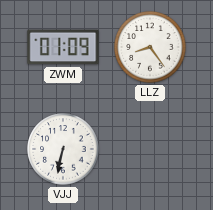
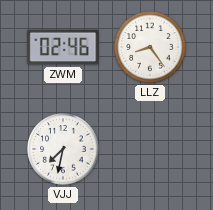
ZWM: 01:09 -> 02:46
VJJ: 6:32 -> 7:32
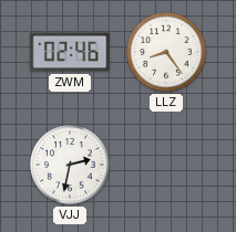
VJJ: 7:32 -> 2:32
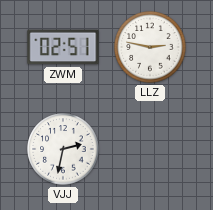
ZWM: 02:46 -> 02:51
LLZ: 8:24 -> 2:47
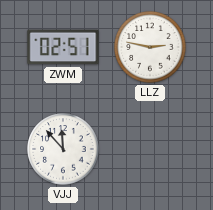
VJJ: 2:32 -> 11:53
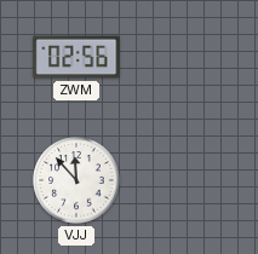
ZWM: 02:51 -> 02:56
LLZ: 2:47 -> none
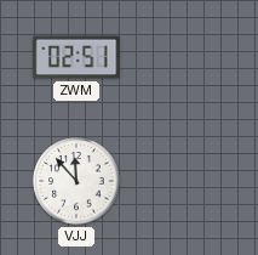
ZWM: 02:56 -> 02:51
